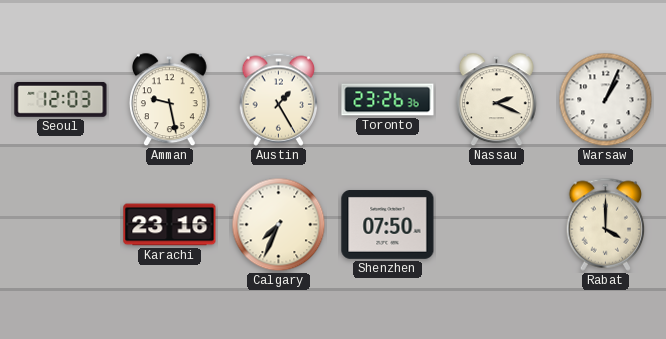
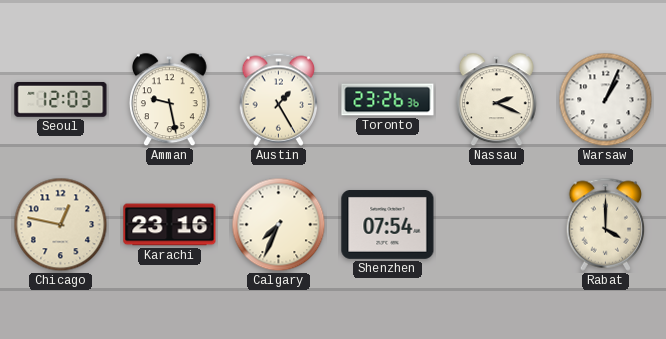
Chicago: none -> 12:47
Shenzhen: 07:50 -> 07:54
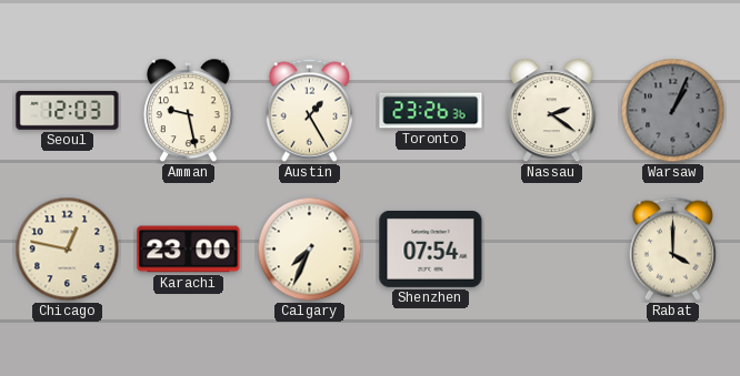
Nassau: 2:19 -> 2:21
Warsaw dial: white -> grey
Karachi: 23:16 -> 23:00
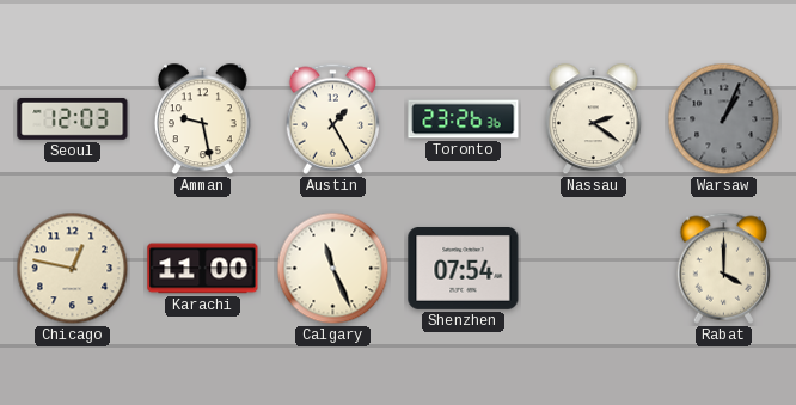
Karachi: 23:00 -> 11:00
Calgary: 7:34 -> 11:26
